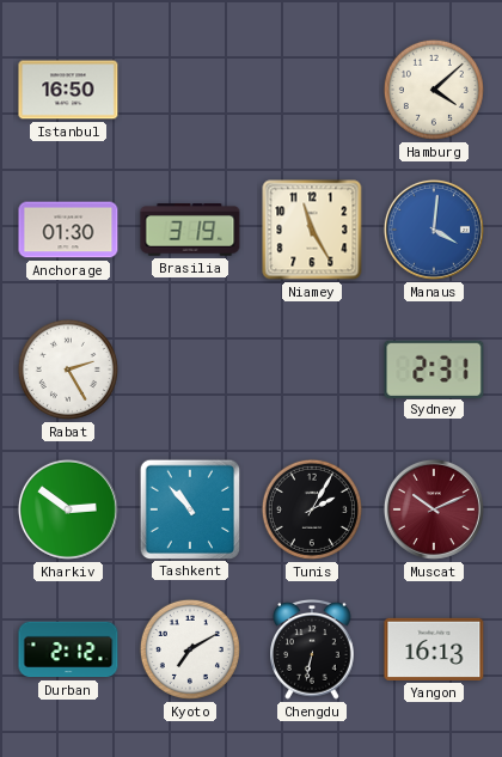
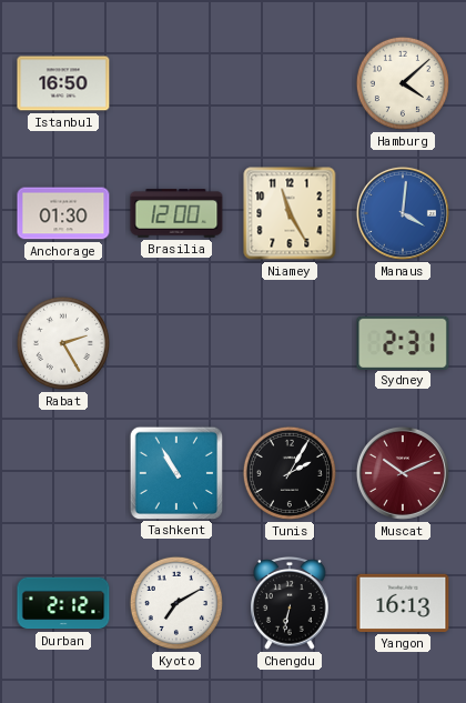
Brasilia: 3:19 -> 12:00
Kharkiv: 2:51 -> none
Tashkent: 10:53 -> 10:55
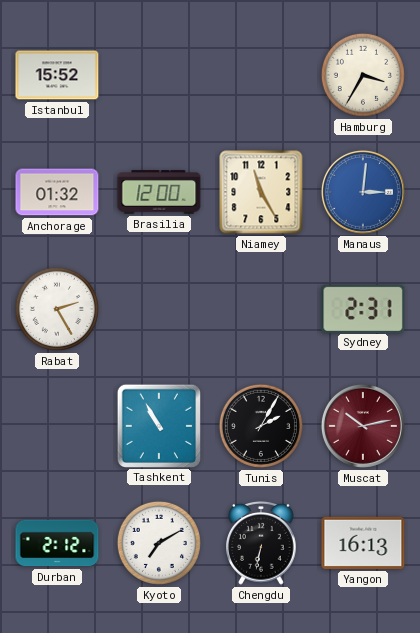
Istanbul: 16:50 -> 15:52
Hamburg: 4:08 -> 3:35
Anchorage: 01:30 -> 01:32
Manaus: 4:01 -> 3:01
Muscat: 10:11 -> 10:13
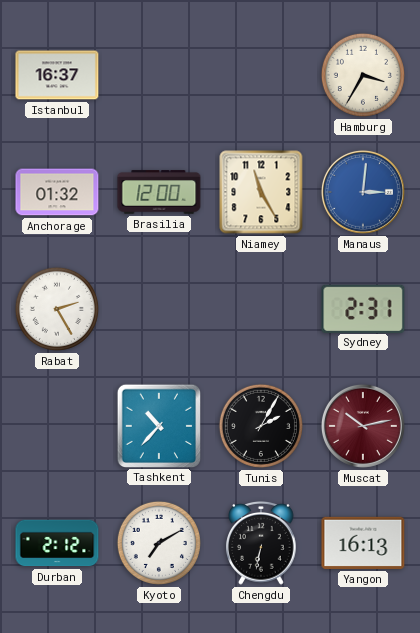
Istanbul: 15:52 -> 16:37
Tashkent: 10:55 -> 10:37
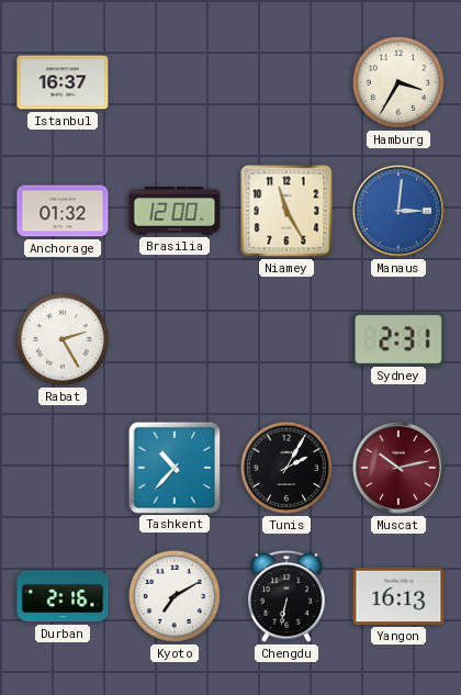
Durban: 2:12 -> 2:16
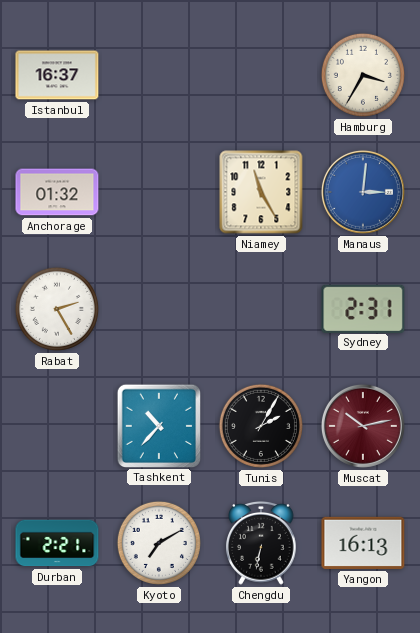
Brasilia: 12:00 -> none
Durban: 2:16 -> 2:21
